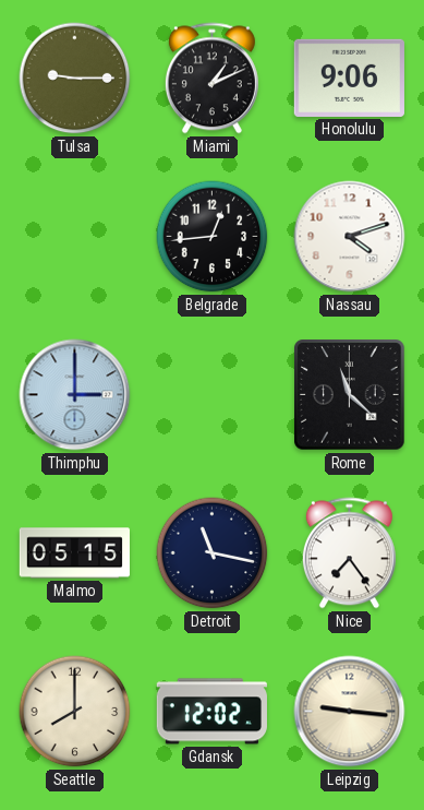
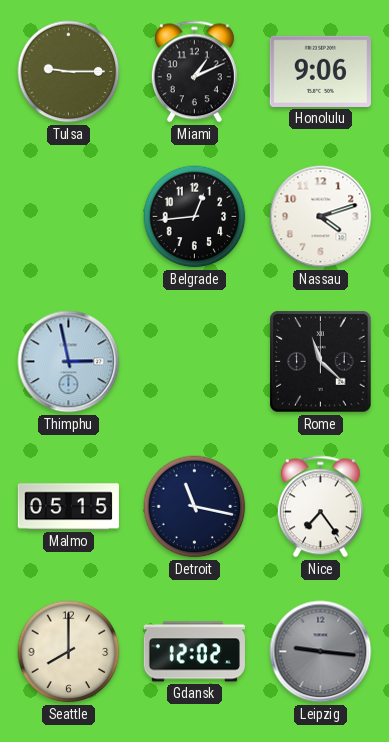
Thimphu: 3:00 -> 2:58
Leipzig dial: cream -> grey
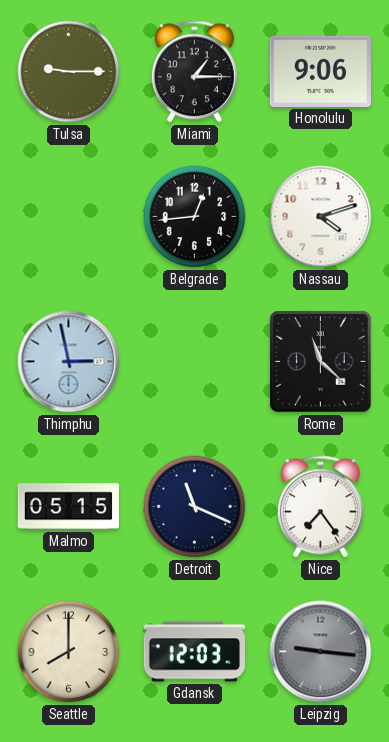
Miami: 1:11 -> 1:15
Detroit: 11:17 -> 11:19
Gdansk: 12:02 -> 12:03
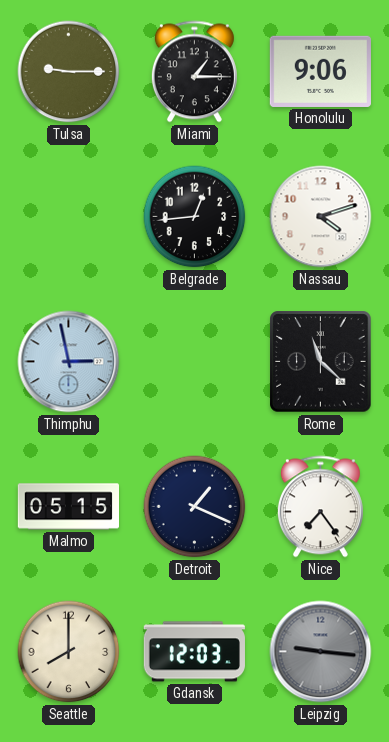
Detroit: 11:19 -> 1:19
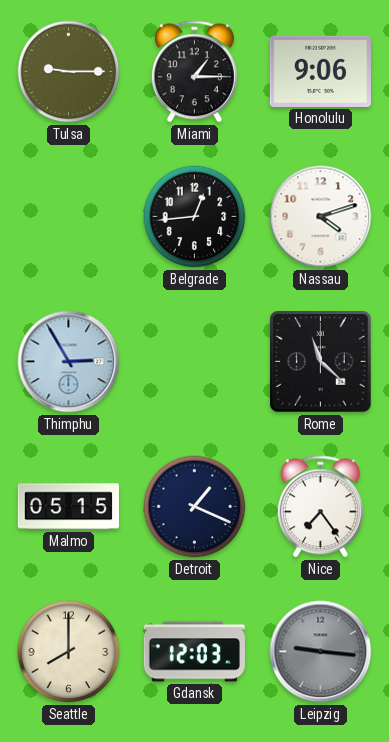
Thimphu: 2:58 -> 2:55
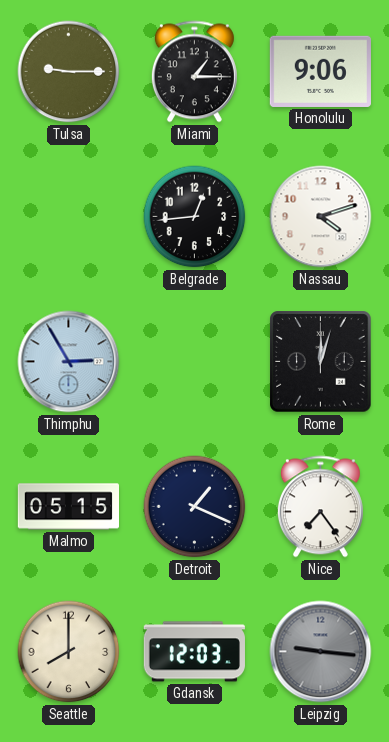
Rome: 11:22 -> 12:03
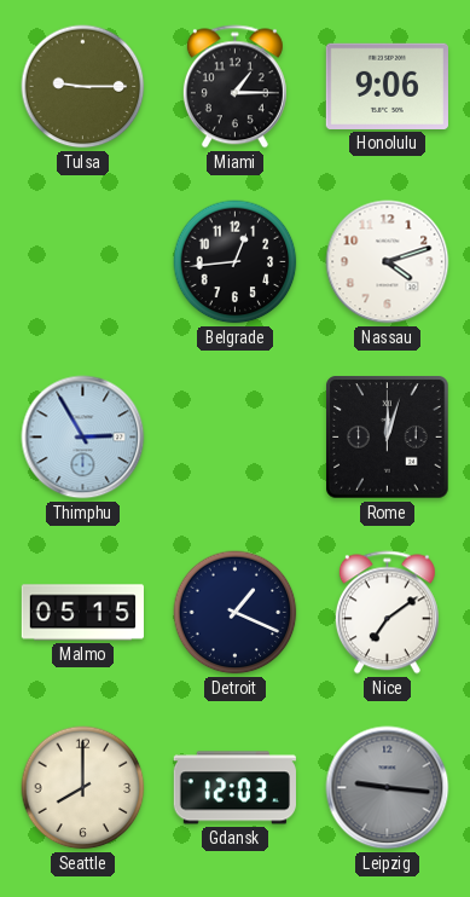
Nice: 7:24 -> 7:09
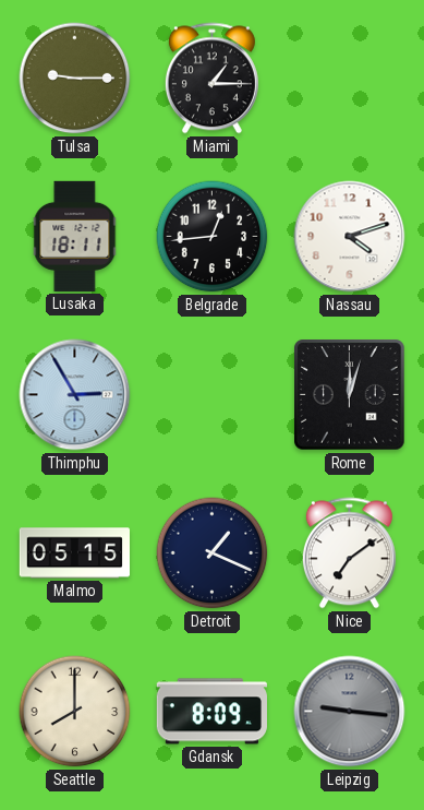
Honolulu: 9:06 -> none
Lusaka: none -> 18:11
Gdansk: 12:03 -> 8:09
